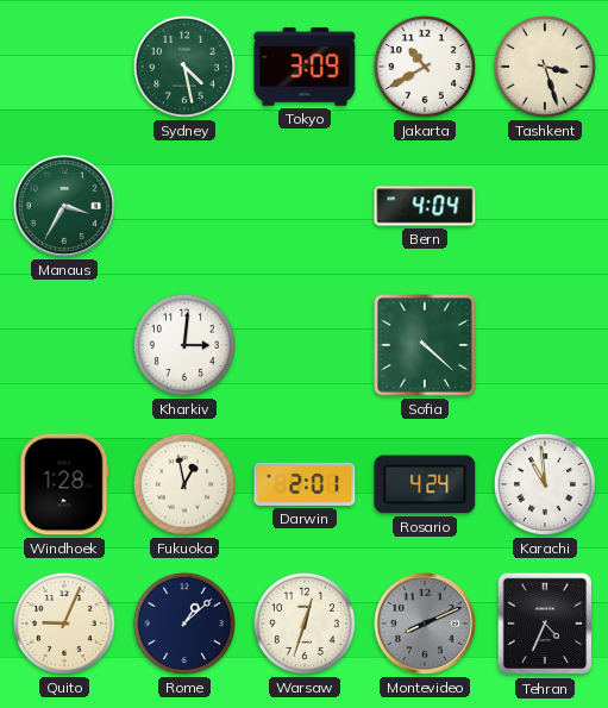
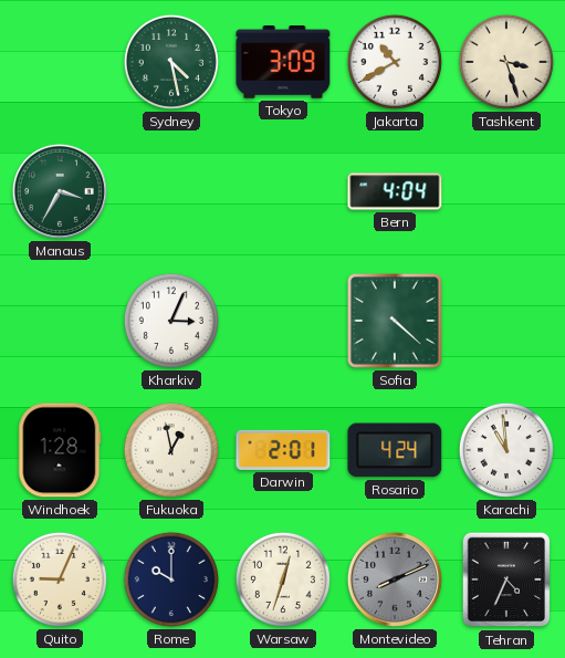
Kharkiv: 3:01 -> 3:04
Rome: 1:08 -> 10:00
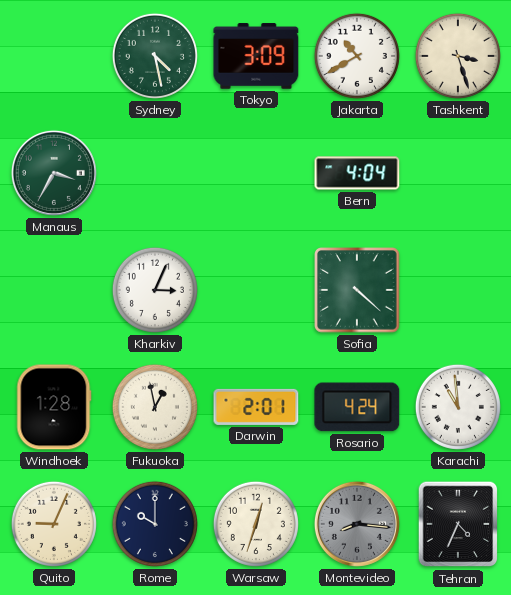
Montevideo: 8:11 -> 8:16
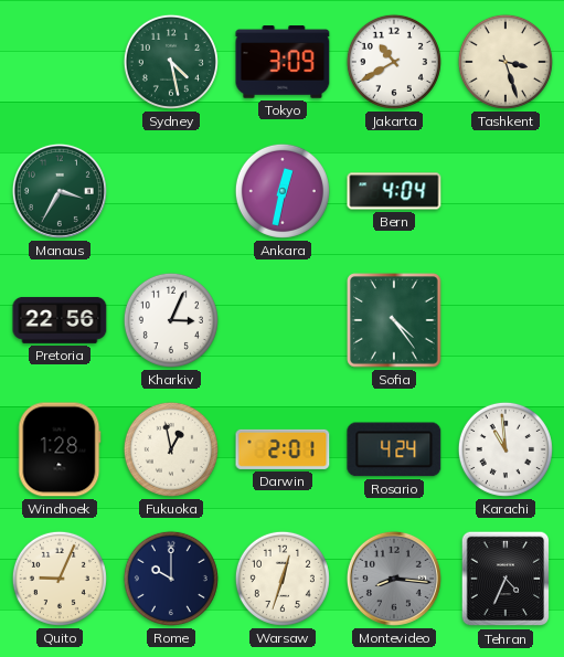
Ankara: none -> 12:32
Pretoria: none -> 22:56
Sofia: 4:22 -> 4:24
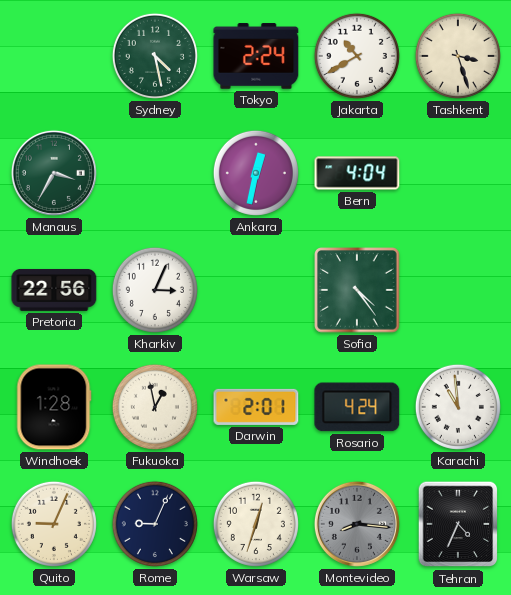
Tokyo: 3:09 -> 2:24
Rome: 10:00 -> 9:04
